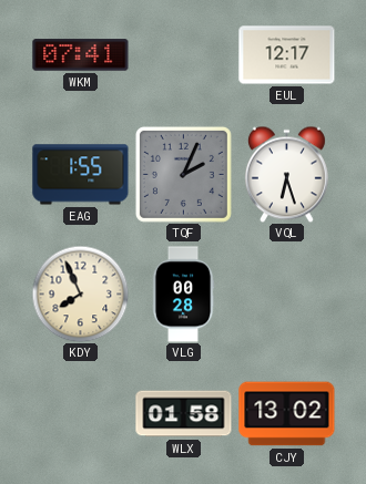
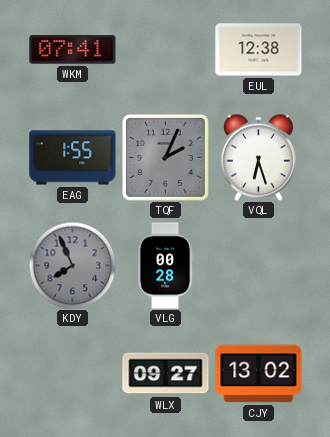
EUL: 12:17 -> 12:38
KDY dial: cream -> grey
WLX: 01:58 -> 09:27
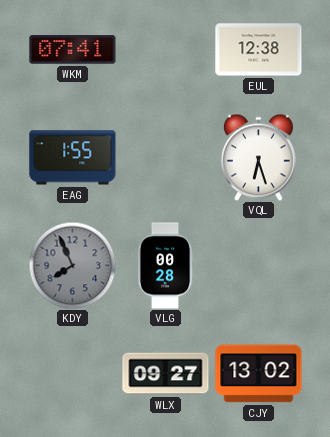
TQF: 2:04 -> none
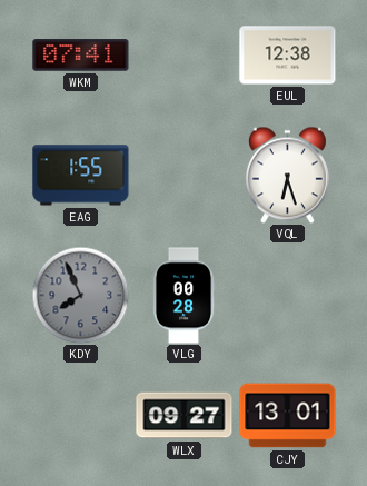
CJY: 13:02 -> 13:01
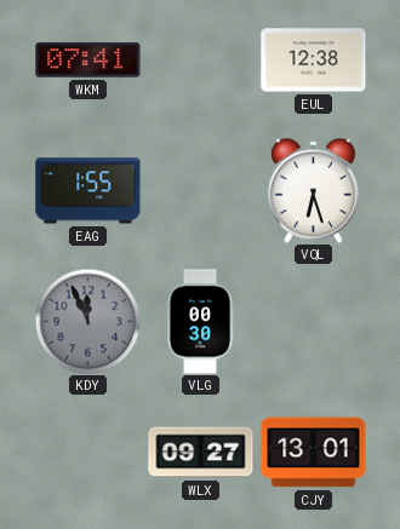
KDY: 7:56 -> 11:56
VLG: 00:28 -> 00:30
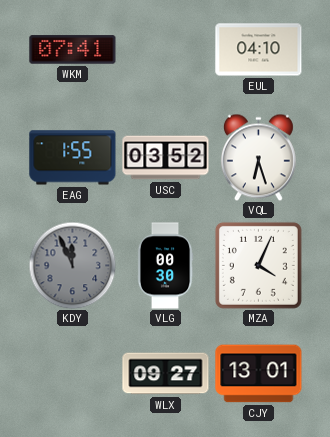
EUL: 12:38 -> 04:10
USC: none -> 03:52
MZA: none -> 4:04
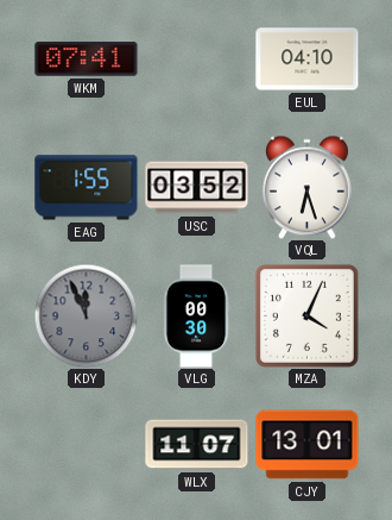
WLX: 09:27 -> 11:07
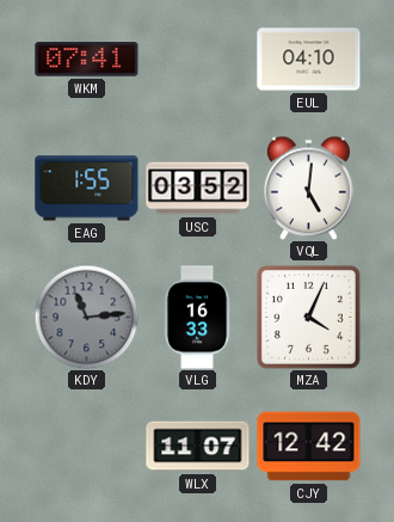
VQL: 6:27 -> 5:01
KDY: 11:56 -> 11:14
VLG: 00:30 -> 16:33
CJY: 13:01 -> 12:42
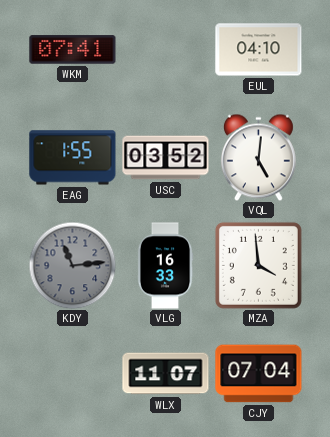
MZA: 4:04 -> 3:59
CJY: 12:42 -> 07:04
